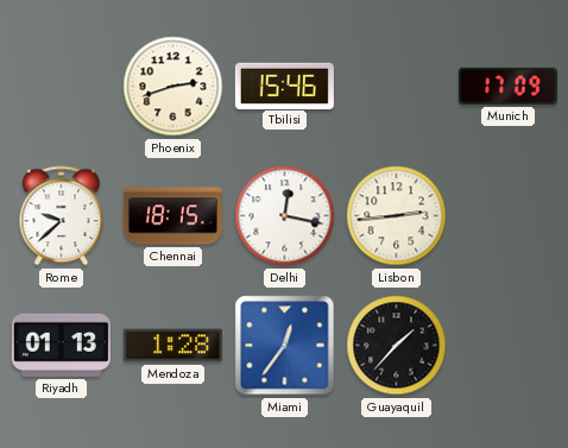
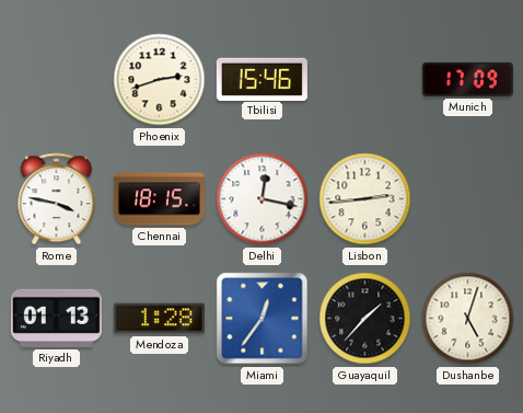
Rome: 9:38 -> 3:47
Dushanbe: none -> 5:03
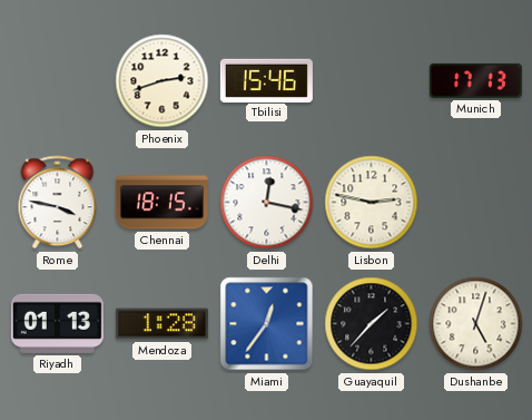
Munich: 17:09 -> 17:13
Lisbon: 2:44 -> 2:47
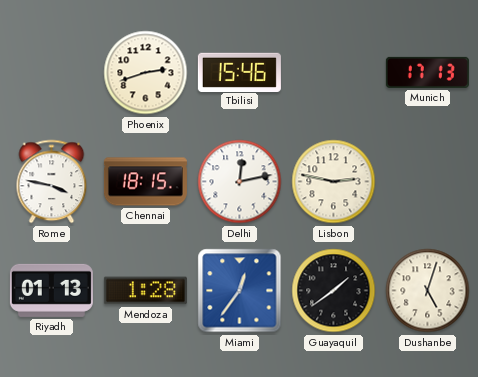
Delhi: 12:17 -> 12:13
Guayaquil: 1:37 -> 1:39
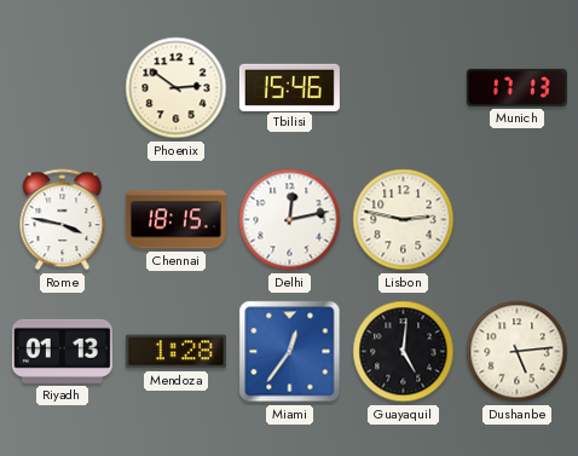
Phoenix: 2:42 -> 2:51
Guayaquil: 1:39 -> 5:01
Dushanbe: 5:03 -> 5:14
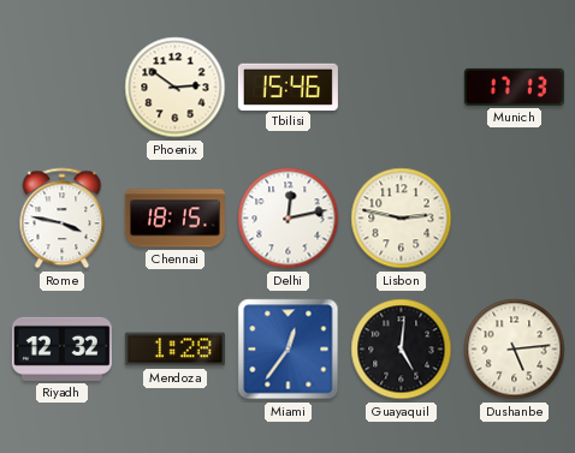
Riyadh: 01:13 -> 12:32
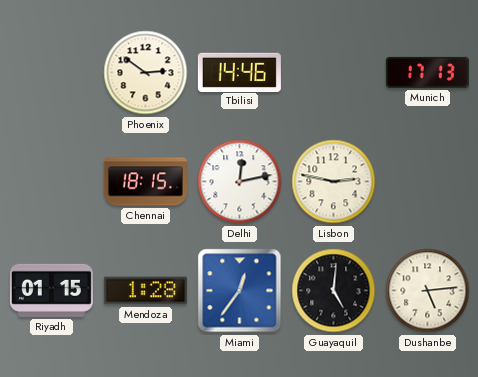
Tbilisi: 15:46 -> 14:46
Rome: 3:47 -> none
Riyadh: 12:32 -> 01:15
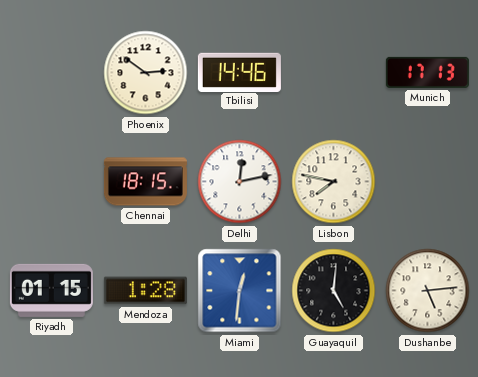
Lisbon: 2:47 -> 7:47
Miami: 12:36 -> 12:31
